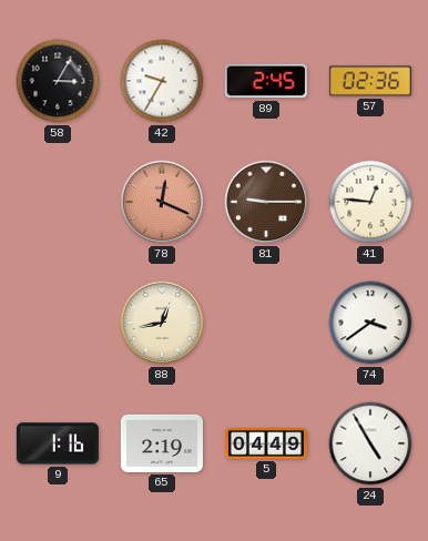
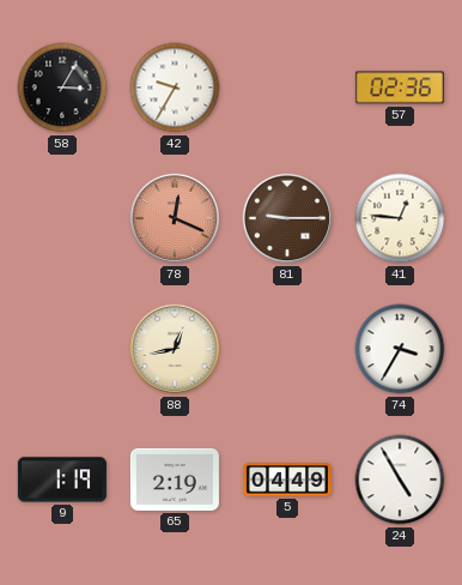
89: 2:45 -> none
74: 3:39 -> 3:35
9: 1:16 -> 1:19
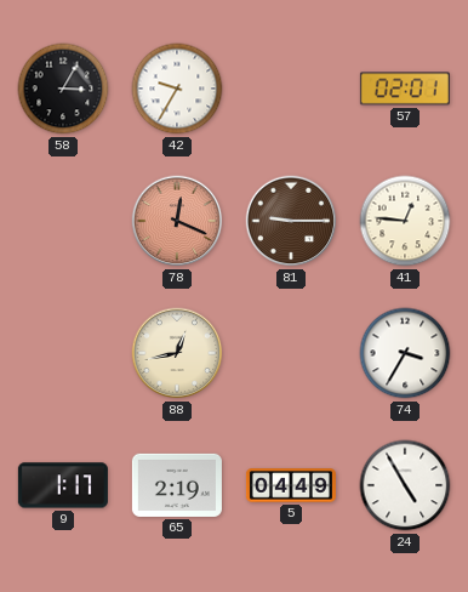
57: 02:36 -> 02:01
9: 1:19 -> 1:17
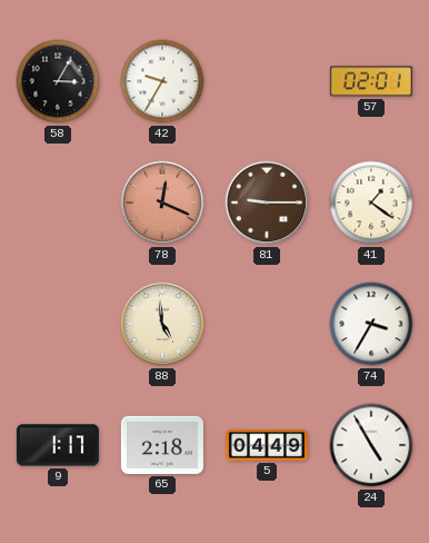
41: 12:46 -> 1:21
88: 12:43 -> 4:59
65: 2:19 -> 2:18
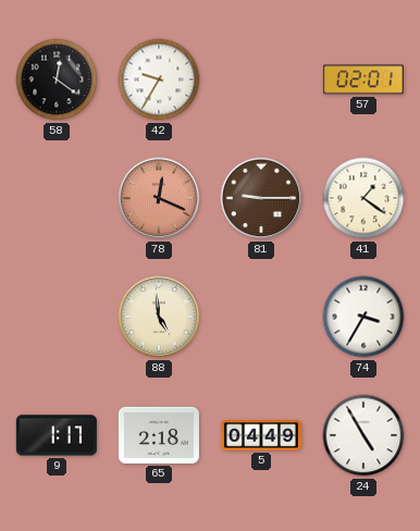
58: 3:05 -> 12:21
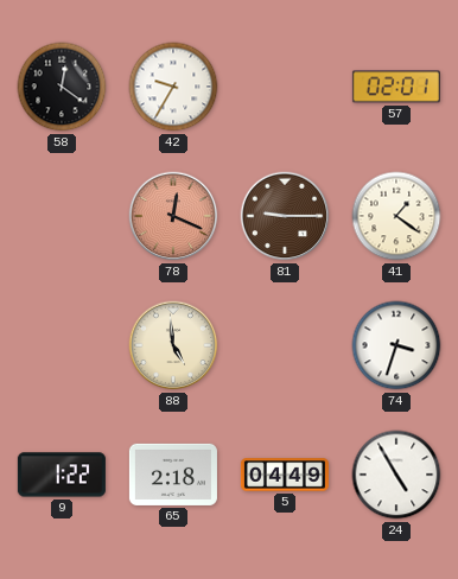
74: 3:35 -> 3:33
9: 1:17 -> 1:22
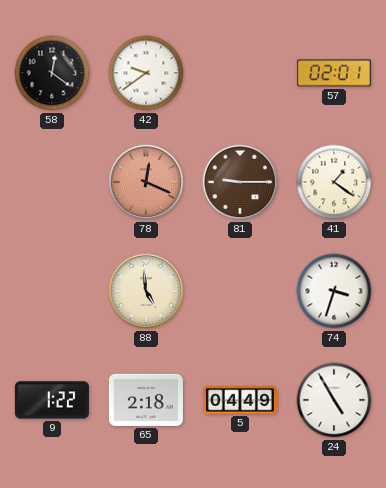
42: 9:35 -> 9:39
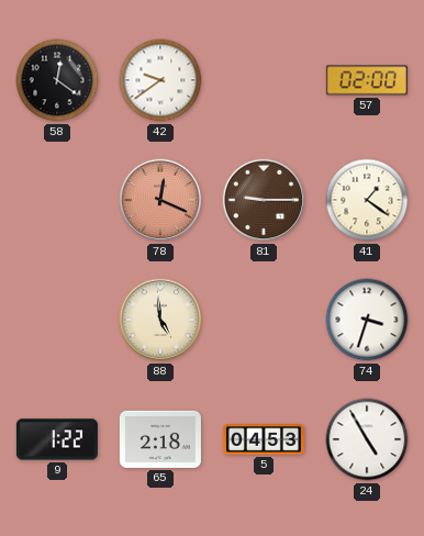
57: 02:01 -> 02:00
5: 04:49 -> 04:53
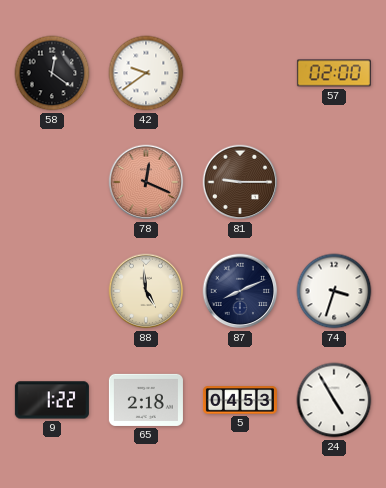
41: 1:21 -> none
87: none -> 8:11
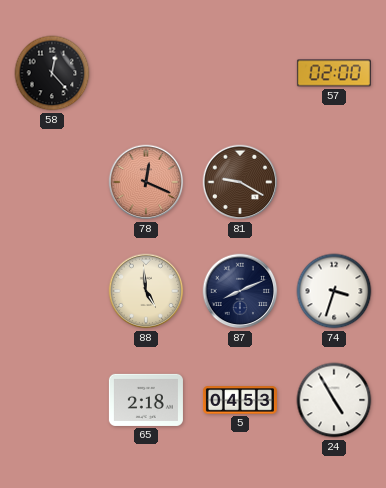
58: 12:21 -> 12:23
42: 9:39 -> none
81: 9:15 -> 9:20
9: 1:22 -> none
